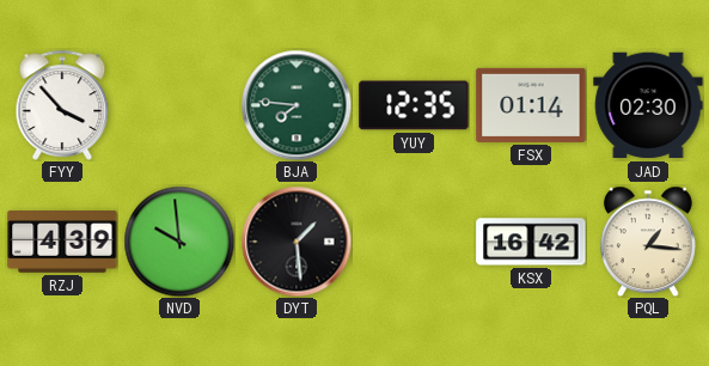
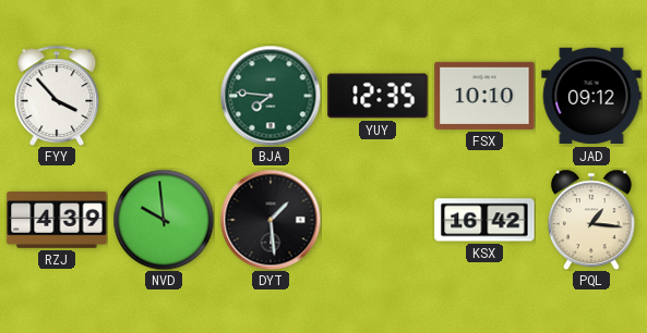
FSX: 01:14 -> 10:10
JAD: 02:30 -> 09:12
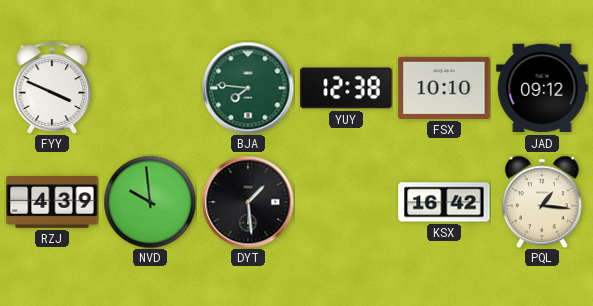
FYY: 3:53 -> 3:49
YUY: 12:35 -> 12:38
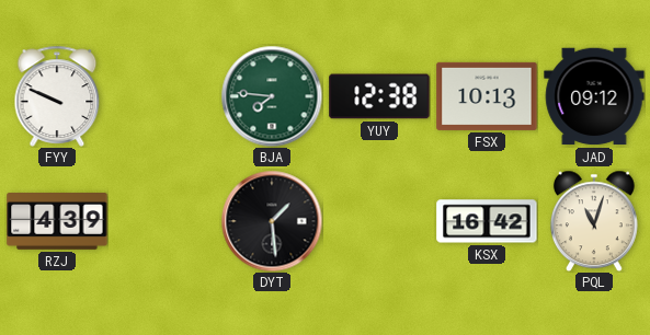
FYY: 3:49 -> 9:49
FSX: 10:10 -> 10:13
NVD: 9:59 -> none
PQL: 1:16 -> 11:03
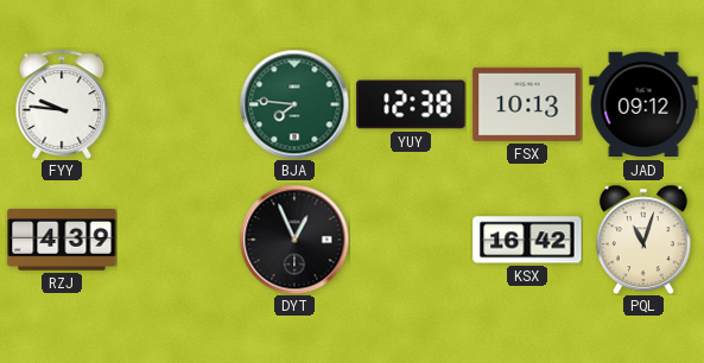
FYY: 9:49 -> 9:46
DYT: 1:29 -> 12:56
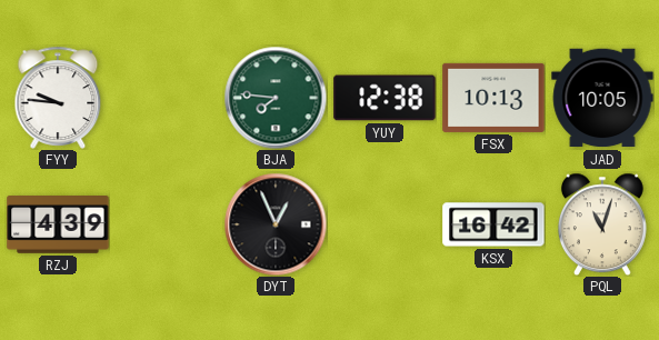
JAD: 09:12 -> 10:05
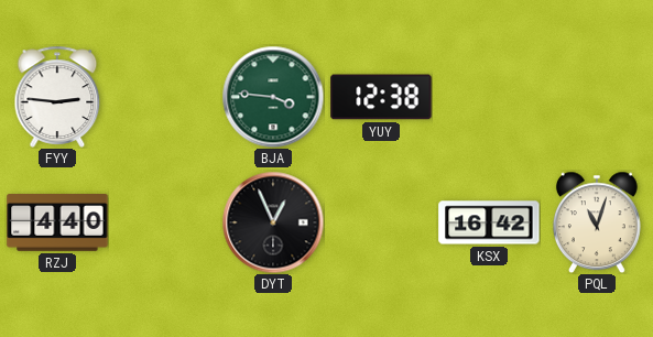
FYY: 9:46 -> 2:46
BJA: 7:46 -> 3:46
FSX: 10:13 -> none
JAD: 10:05 -> none
RZJ: 4:39 -> 4:40
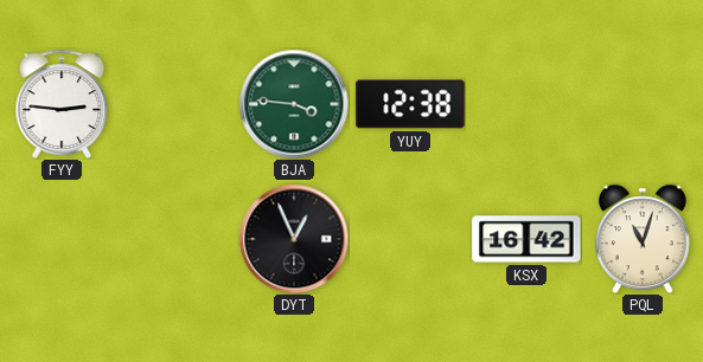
RZJ: 4:40 -> none
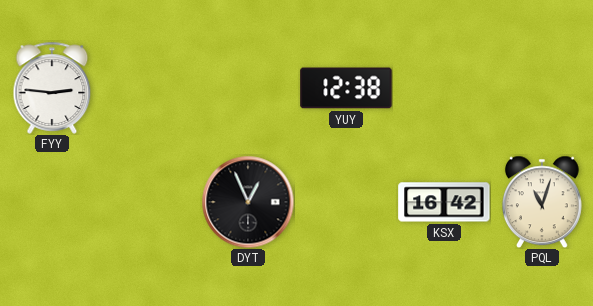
BJA: 3:46 -> none
